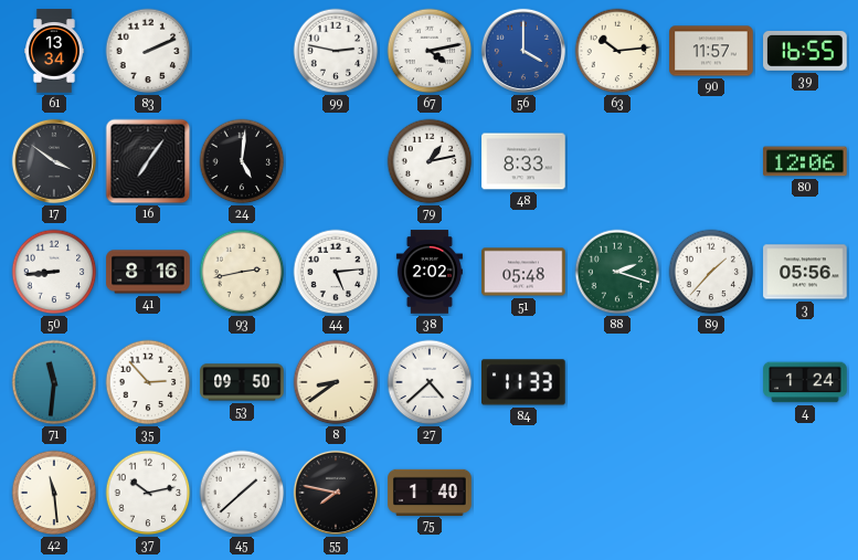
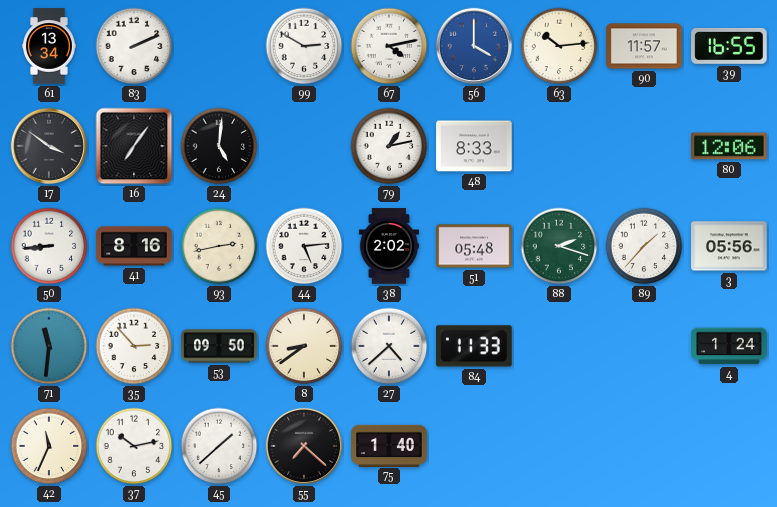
99: 2:47 -> 2:50
42: 11:29 -> 11:34
55: 7:47 -> 7:22
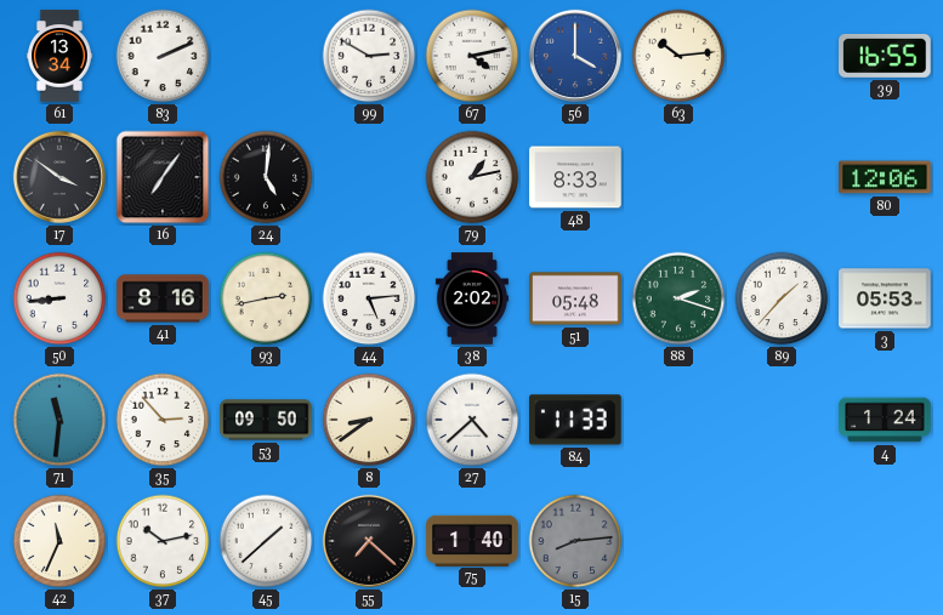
90: 11:57 -> none
3: 05:56 -> 05:53
15: none -> 8:14
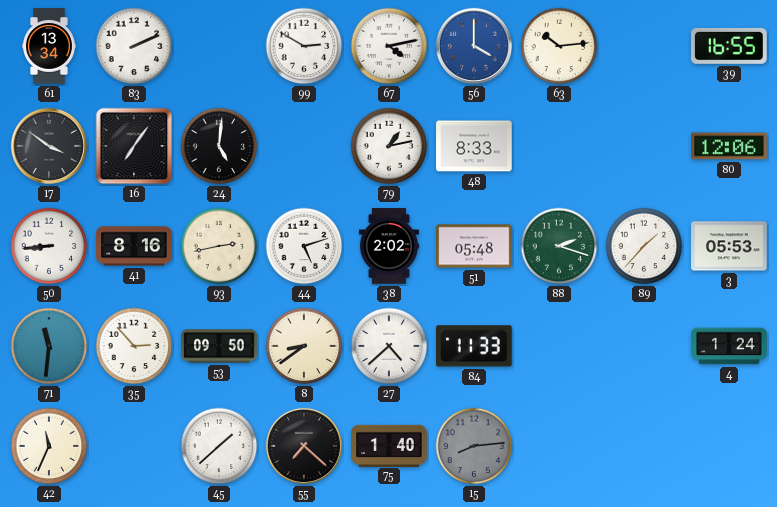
44: 5:14 -> 5:12
37: 10:13 -> none
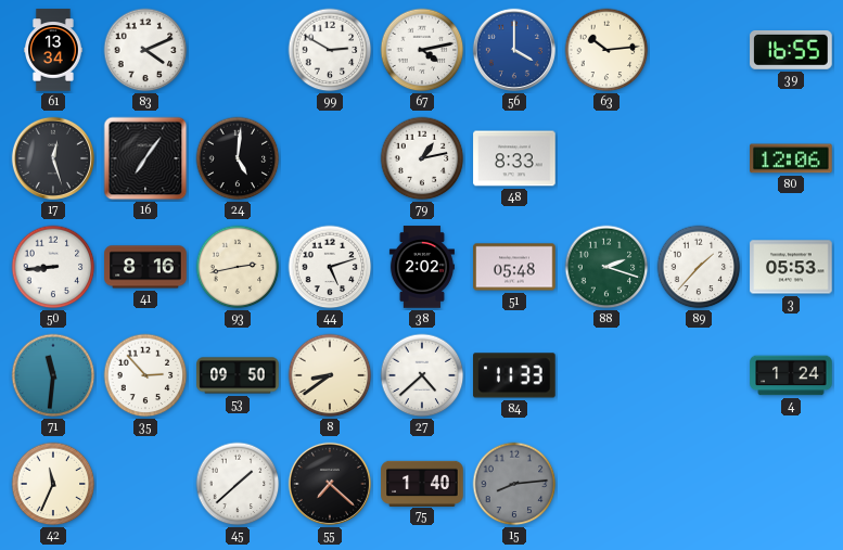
83: 2:11 -> 4:11
17: 3:51 -> 12:27
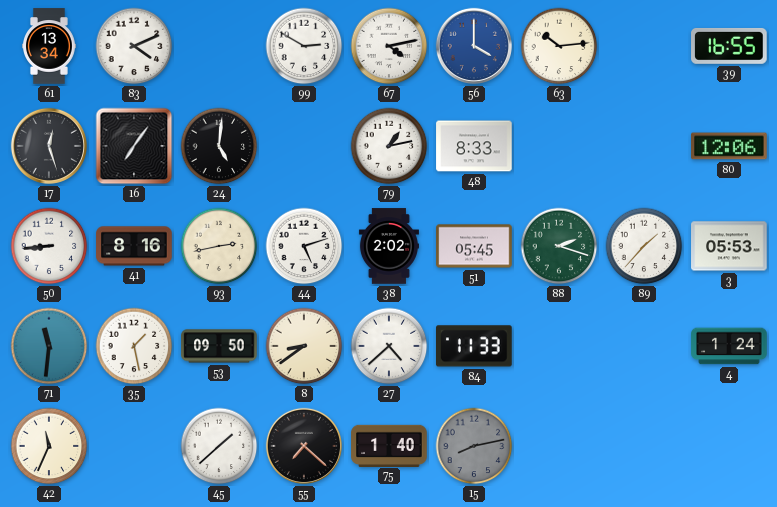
51: 05:48 -> 05:45
35: 2:53 -> 1:28
15: 8:14 -> 8:13
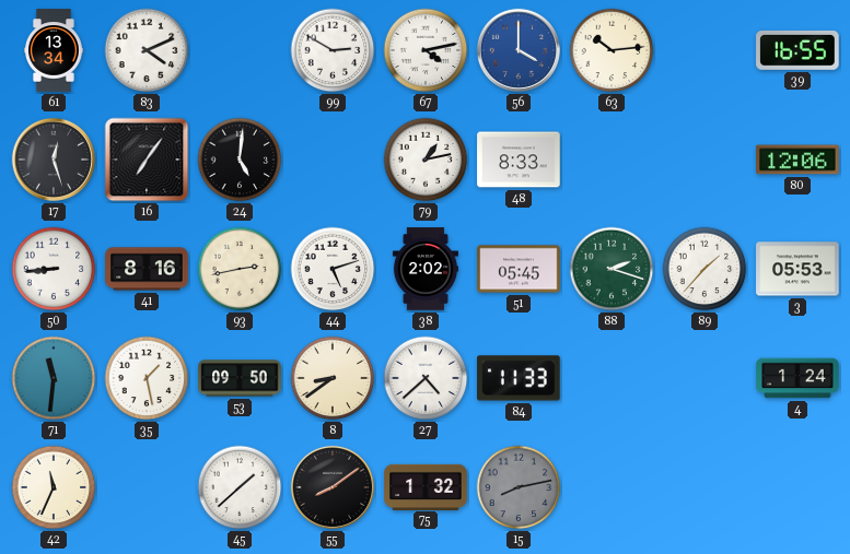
55: 7:22 -> 8:09
75: 1:40 -> 1:32
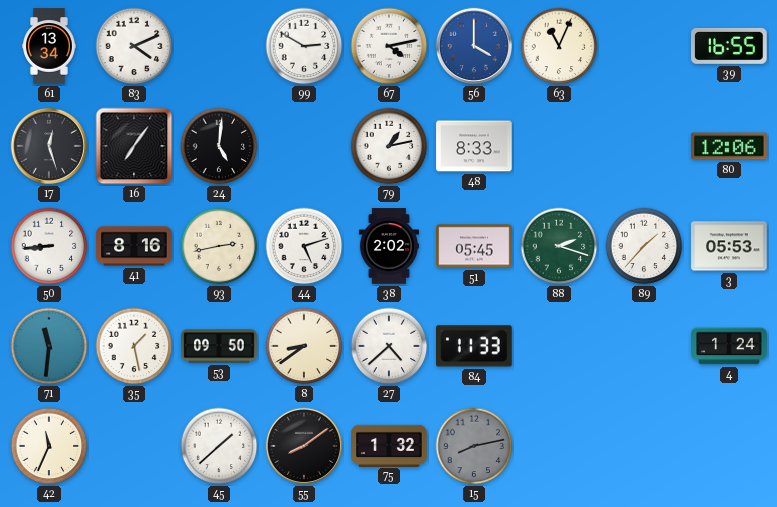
63: 10:14 -> 11:04
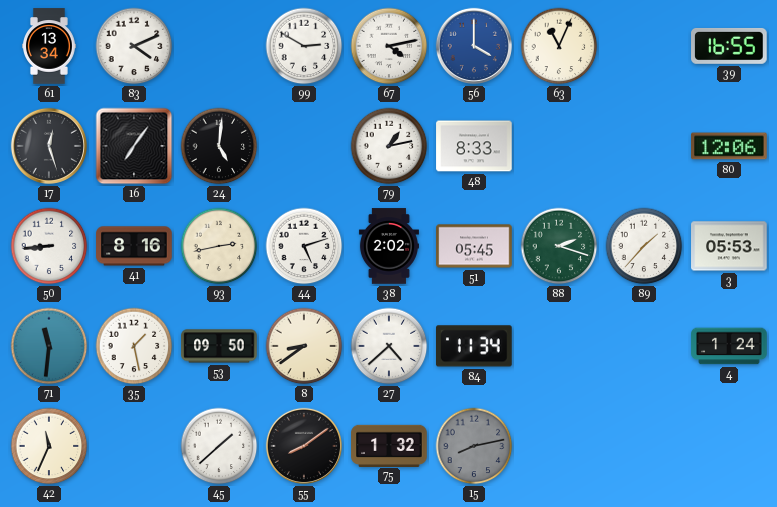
84: 11:33 -> 11:34
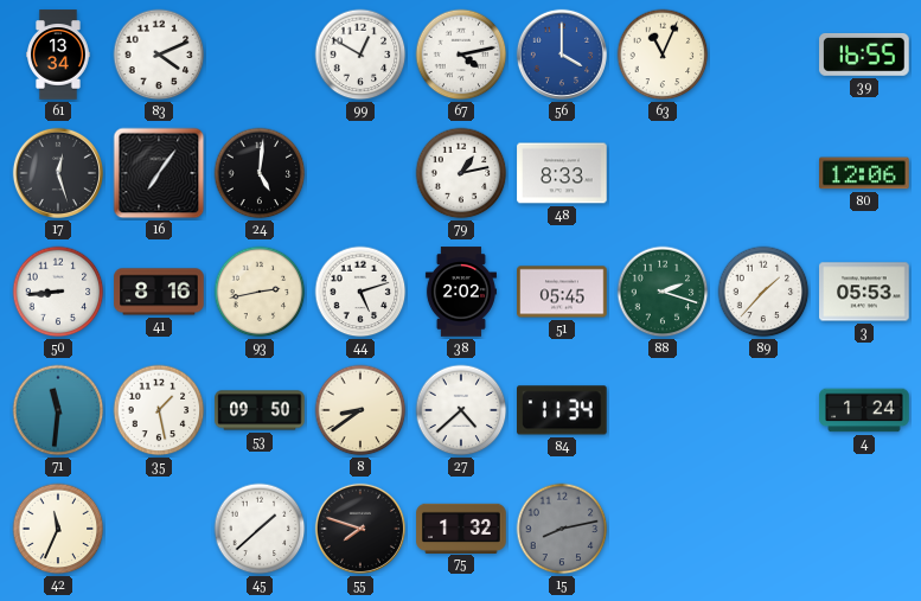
99: 2:50 -> 12:50
55: 8:09 -> 7:48
